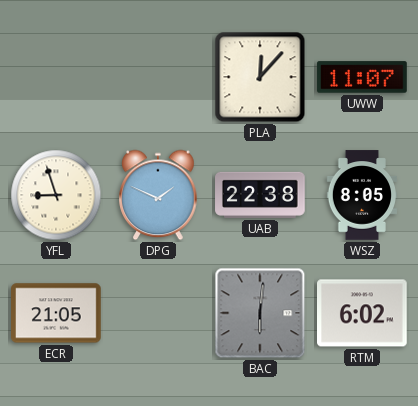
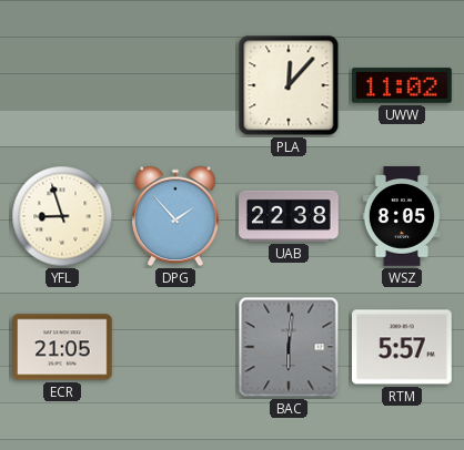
UWW: 11:07 -> 11:02
DPG: 1:49 -> 1:53
RTM: 6:02 -> 5:57
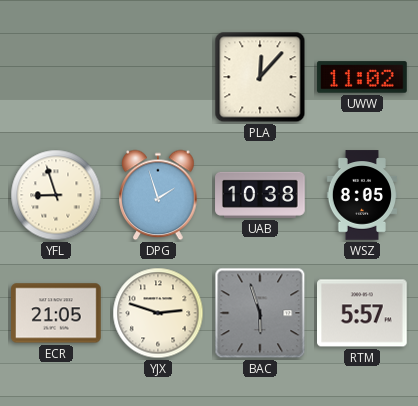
DPG: 1:53 -> 1:57
UAB: 22:38 -> 10:38
YJX: none -> 2:48
BAC: 6:01 -> 5:57
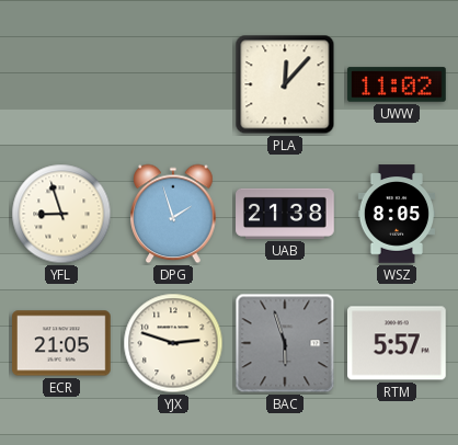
UAB: 10:38 -> 21:38
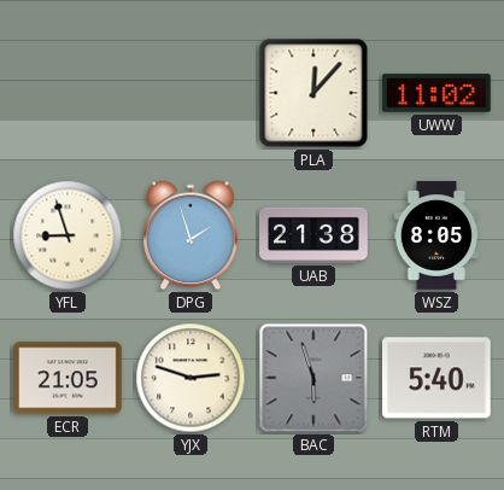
RTM: 5:57 -> 5:40
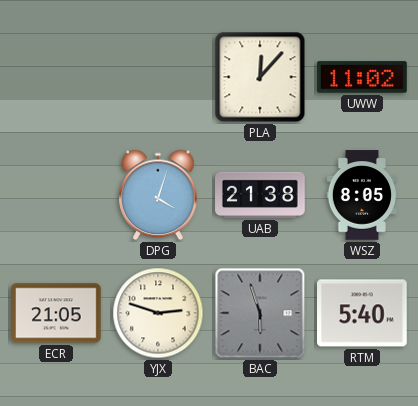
YFL: 8:57 -> none
DPG: 1:57 -> 4:03
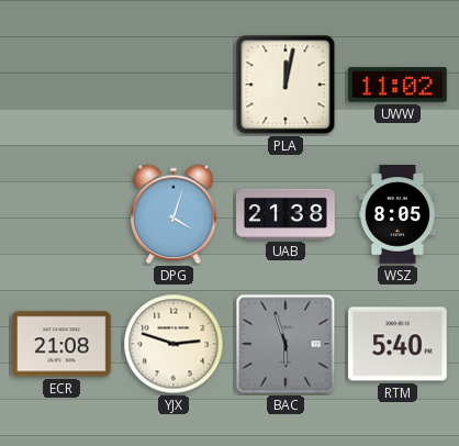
PLA: 12:07 -> 12:02
ECR: 21:05 -> 21:08
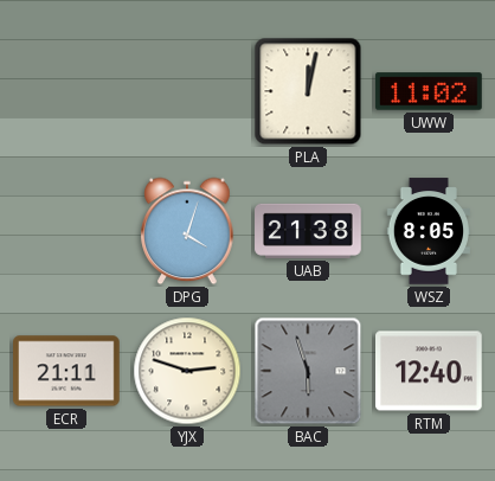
ECR: 21:08 -> 21:11
RTM: 5:40 -> 12:40
